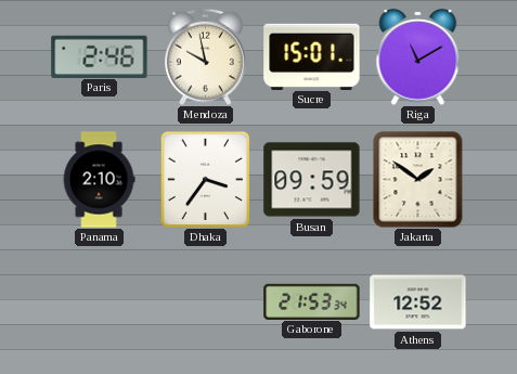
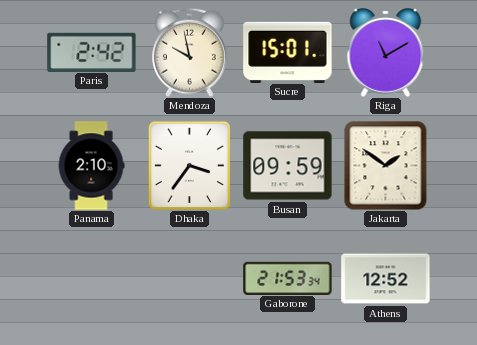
Paris: 2:46 -> 2:42
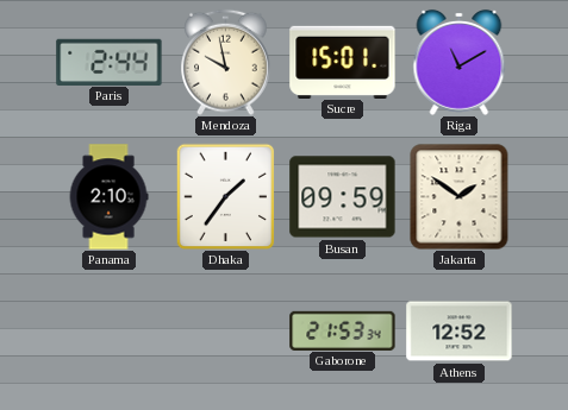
Paris: 2:42 -> 2:44
Dhaka: 3:36 -> 1:36
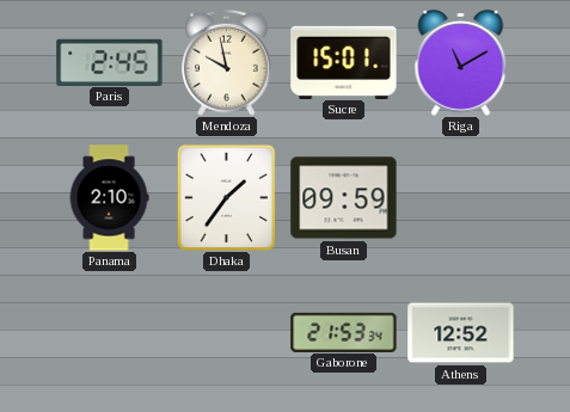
Paris: 2:44 -> 2:45
Jakarta: 1:51 -> none
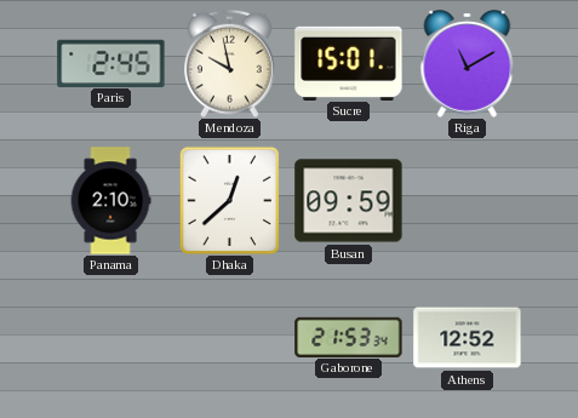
Dhaka: 1:36 -> 12:38
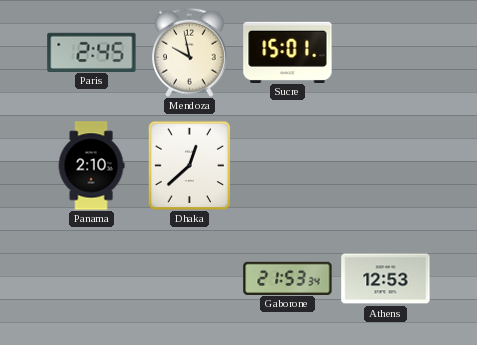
Riga: 11:10 -> none
Busan: 09:59 -> none
Athens: 12:52 -> 12:53
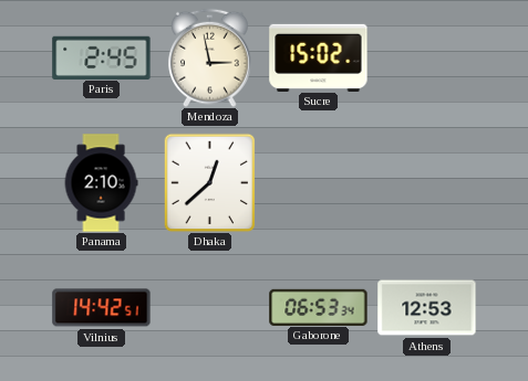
Mendoza: 9:58 -> 2:58
Sucre: 15:01 -> 15:02
Vilnius: none -> 14:42
Gaborone: 21:53 -> 06:53
